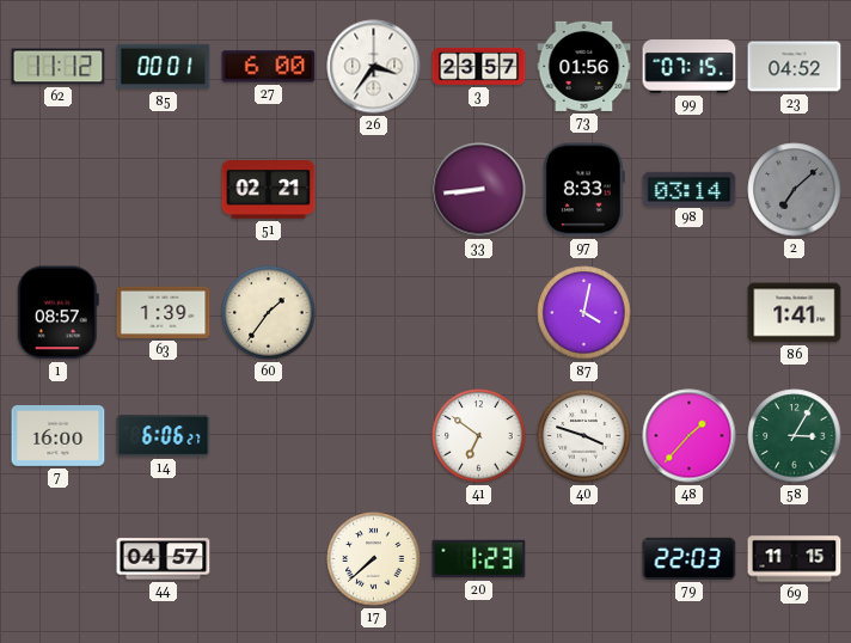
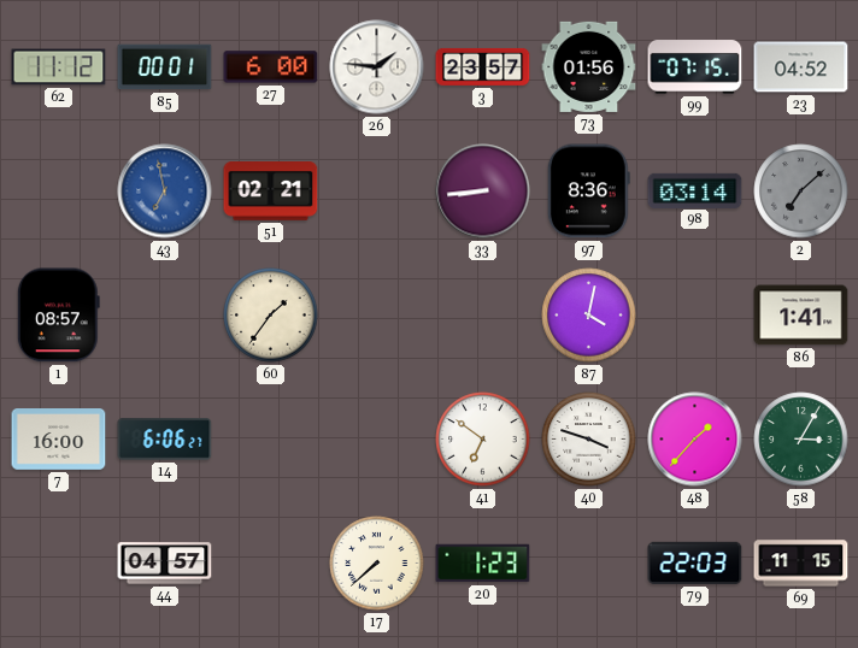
26: 3:36 -> 1:46
43: none -> 6:58
97: 8:33 -> 8:36
63: 1:39 -> none
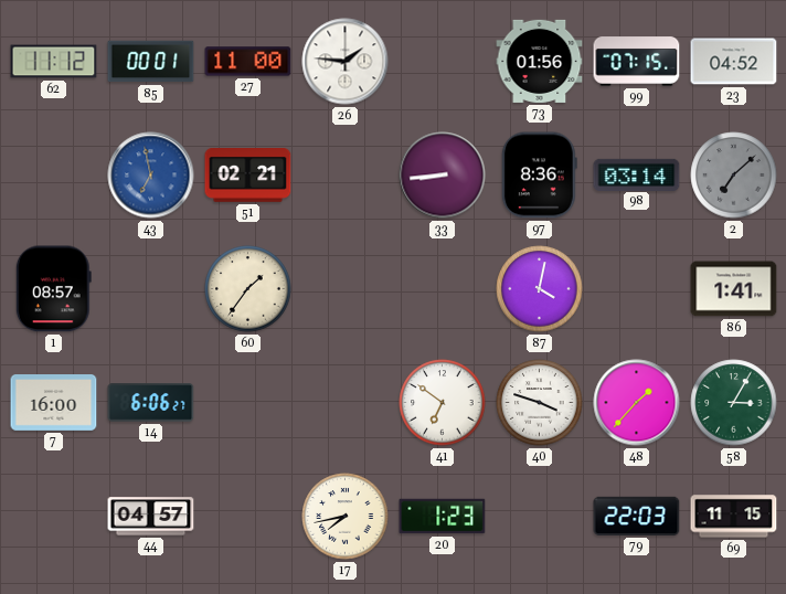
27: 6:00 -> 11:00
3: 23:57 -> none
17: 7:38 -> 7:43
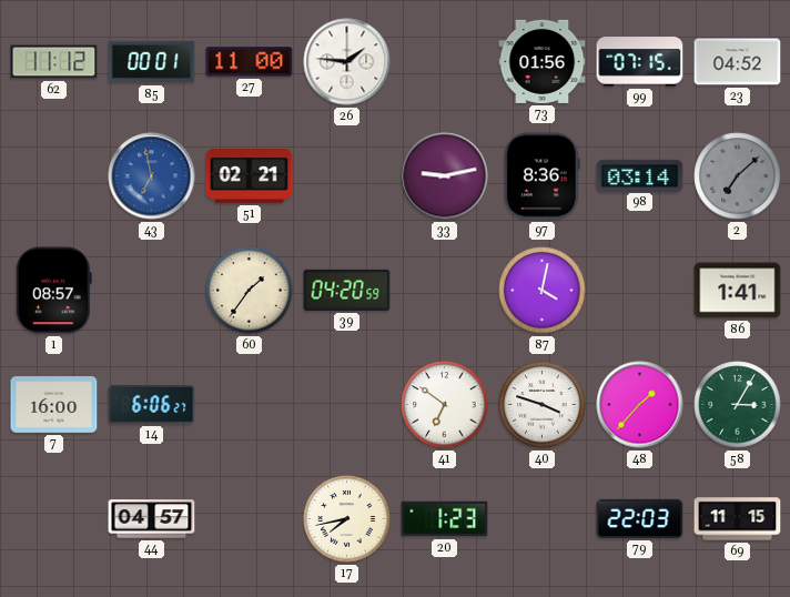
33: 8:44 -> 9:13
39: none -> 04:20
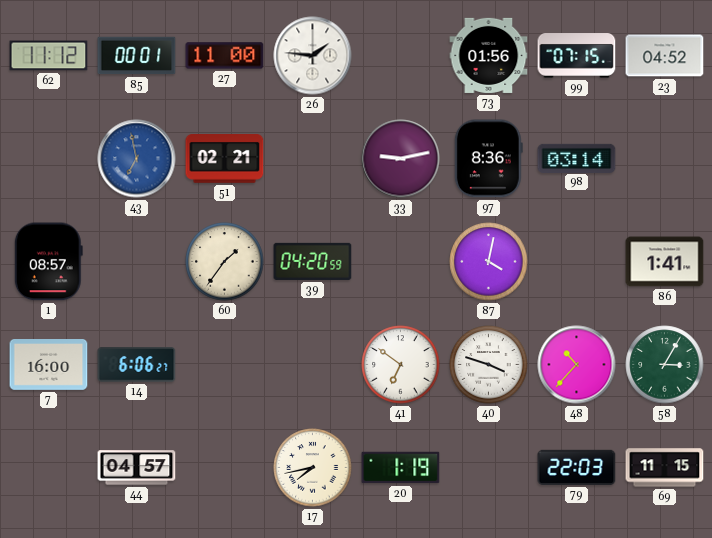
2: 7:08 -> none
48: 1:37 -> 10:37
20: 1:23 -> 1:19
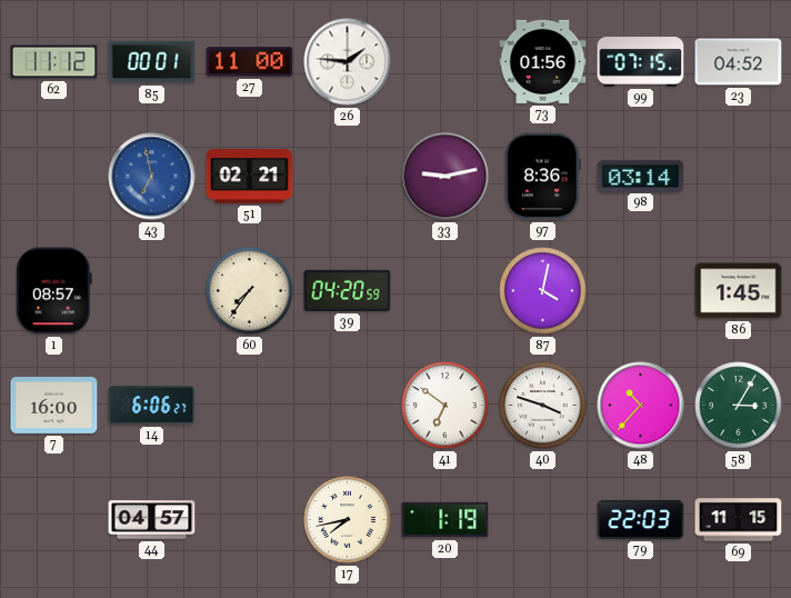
60: 1:36 -> 7:36
86: 1:41 -> 1:45
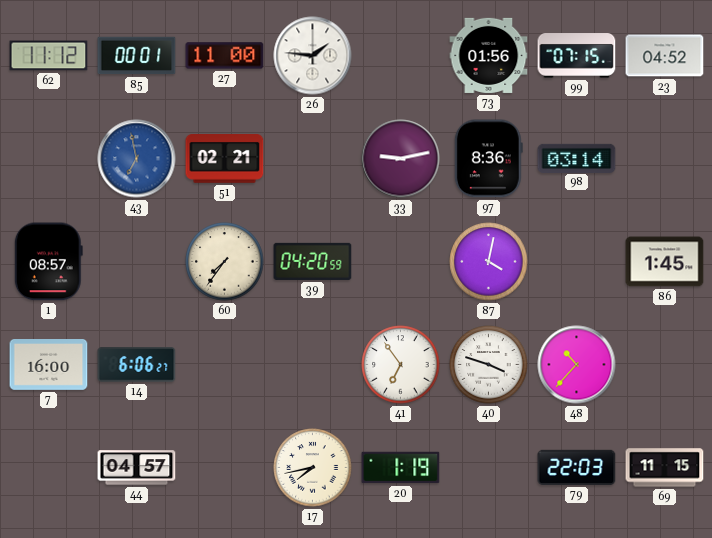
41: 6:51 -> 6:54
58: 3:05 -> none
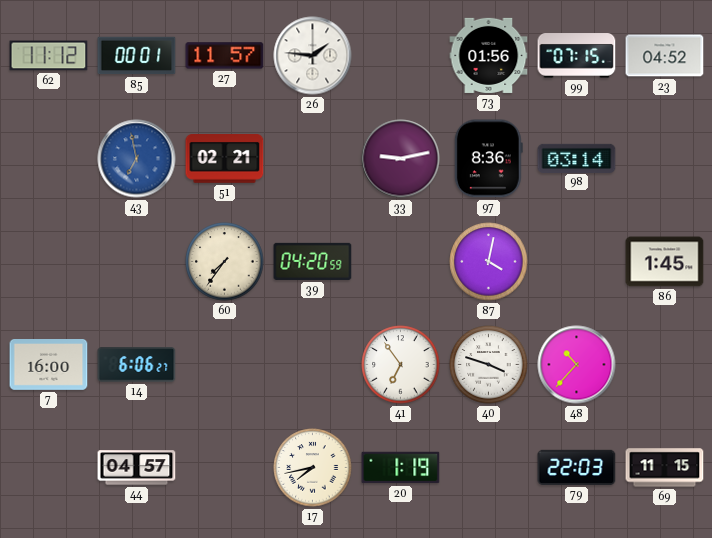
27: 11:00 -> 11:57
1: 08:57 -> none
